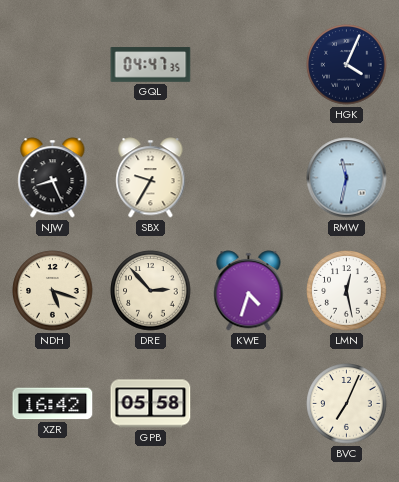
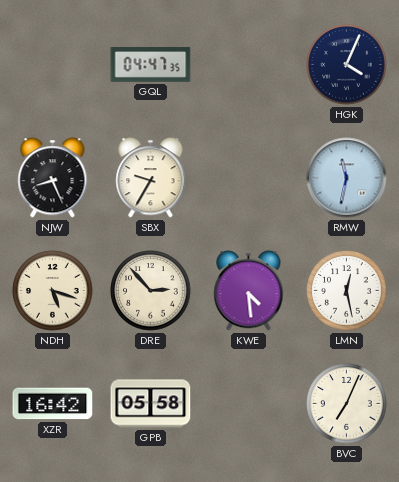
KWE: 4:33 -> 4:29
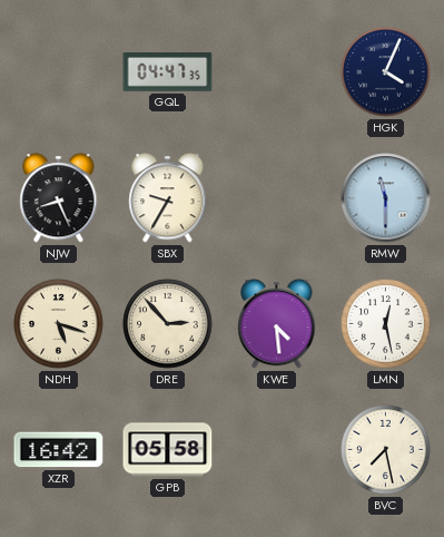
RMW: 11:32 -> 11:30
BVC: 7:04 -> 7:28
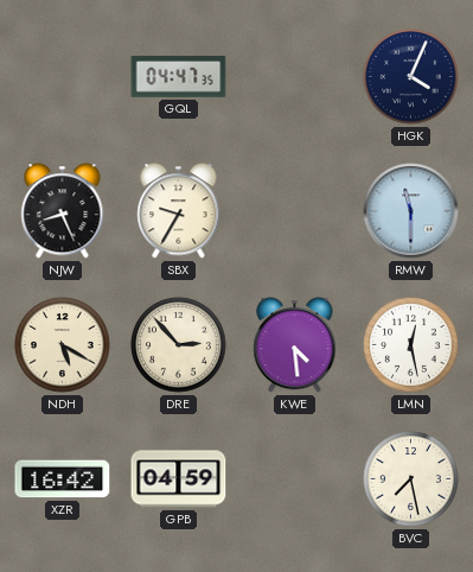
NDH: 5:18 -> 5:20
GPB: 05:58 -> 04:59
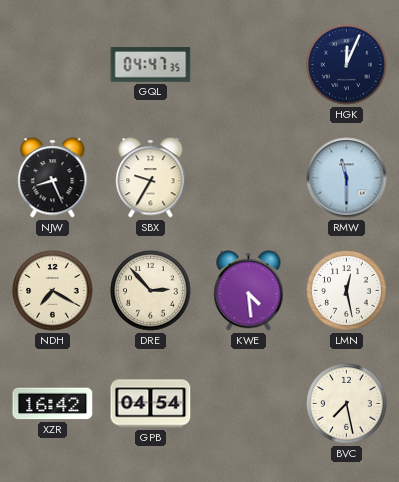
HGK: 4:04 -> 12:04
NDH: 5:20 -> 7:20
GPB: 04:59 -> 04:54
